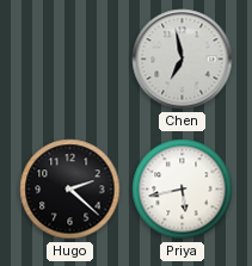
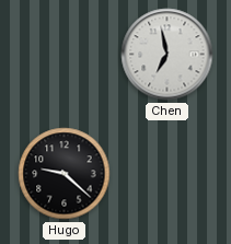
Hugo: 2:22 -> 9:22
Priya: 5:43 -> none
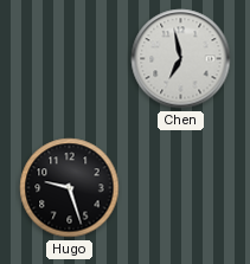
Hugo: 9:22 -> 9:27
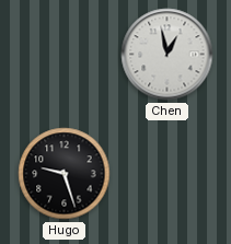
Chen: 6:58 -> 12:58
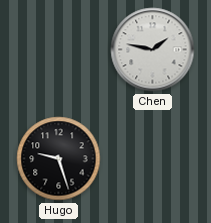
Chen: 12:58 -> 1:47
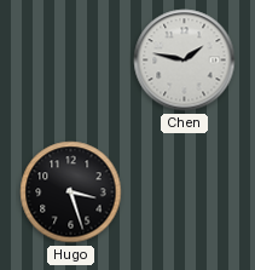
Hugo: 9:27 -> 3:27
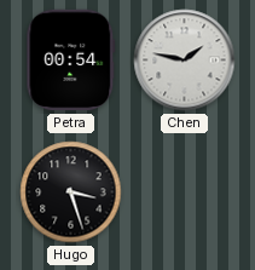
Petra: none -> 00:54
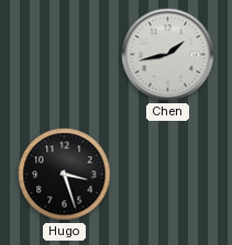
Petra: 00:54 -> none
Chen: 1:47 -> 1:43
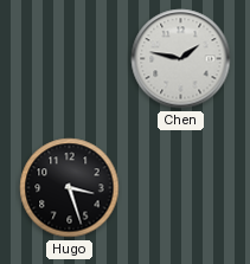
Chen: 1:43 -> 1:47
